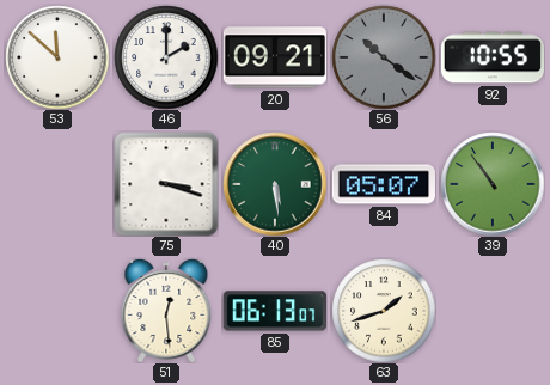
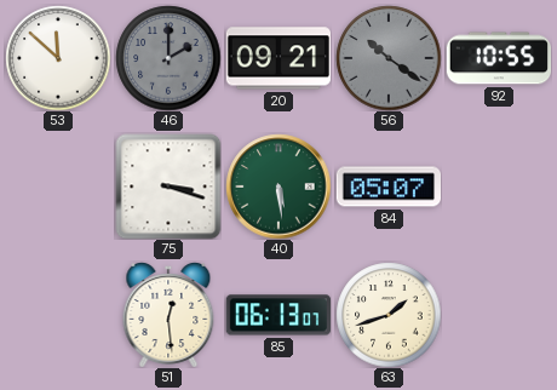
46 dial: white -> grey
39: 10:54 -> none
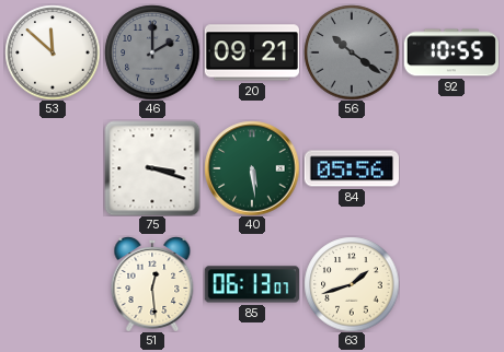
84: 05:07 -> 05:56
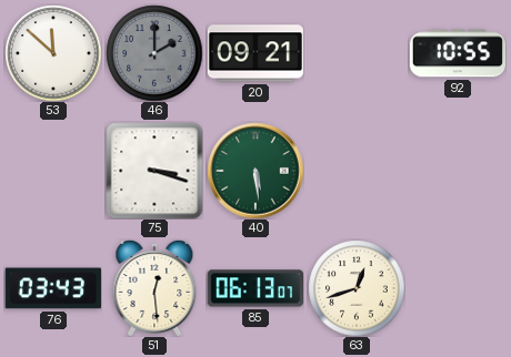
56: 10:21 -> none
84: 05:56 -> none
76: none -> 03:43
63: 1:42 -> 12:42
